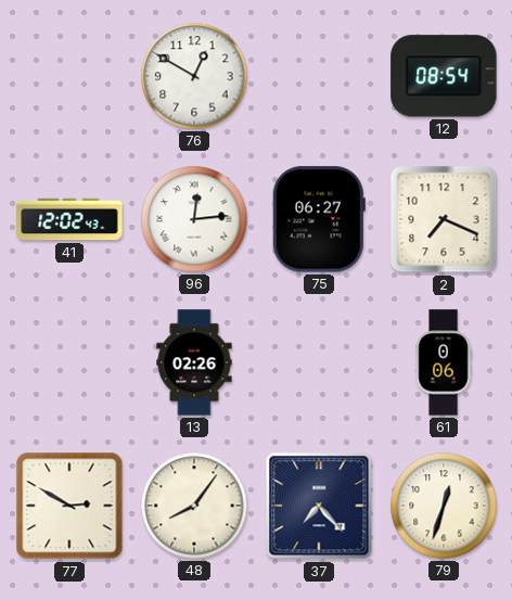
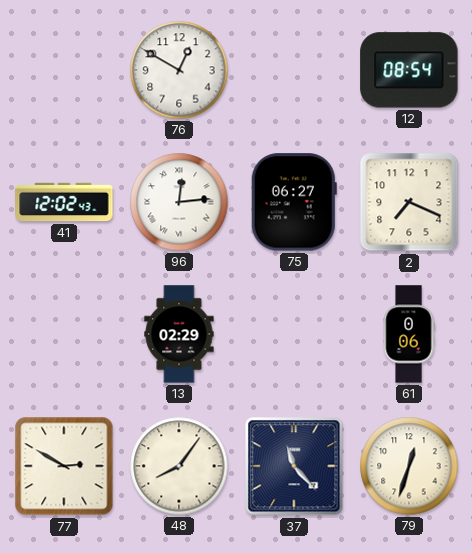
13: 02:26 -> 02:29
37: 7:23 -> 11:23
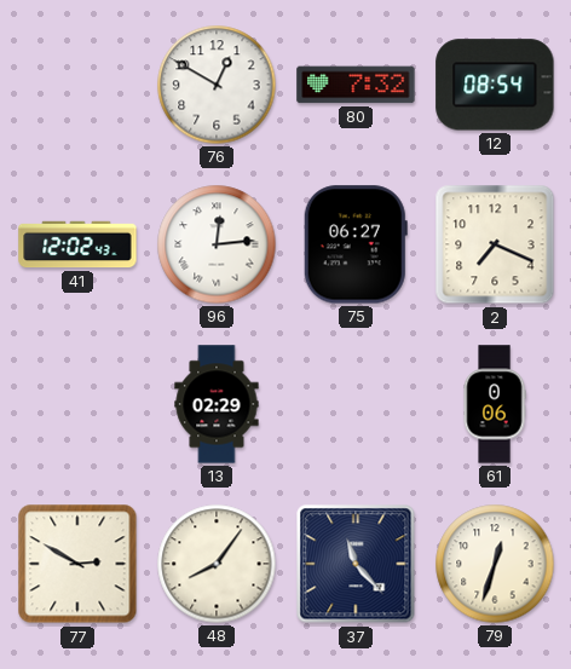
80: none -> 7:32
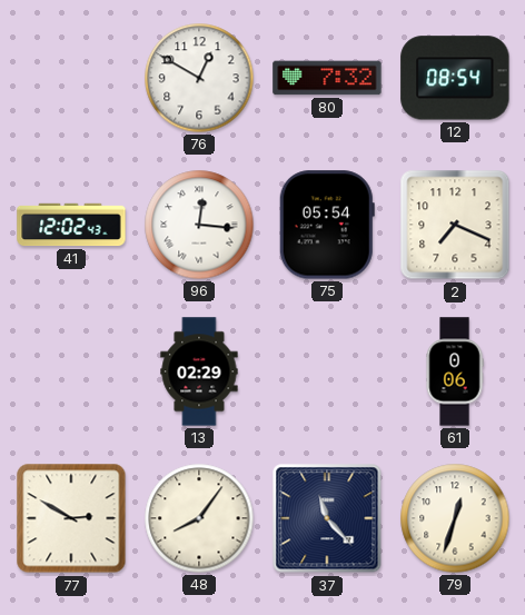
96: 12:14 -> 12:16
75: 06:27 -> 05:54
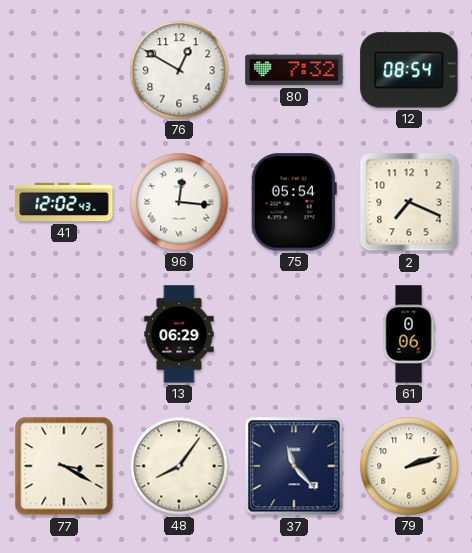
13: 02:29 -> 06:29
77: 2:50 -> 3:20
79: 12:33 -> 2:12
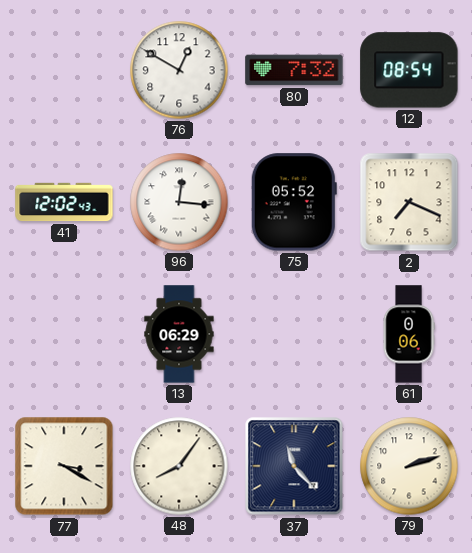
75: 05:54 -> 05:52
